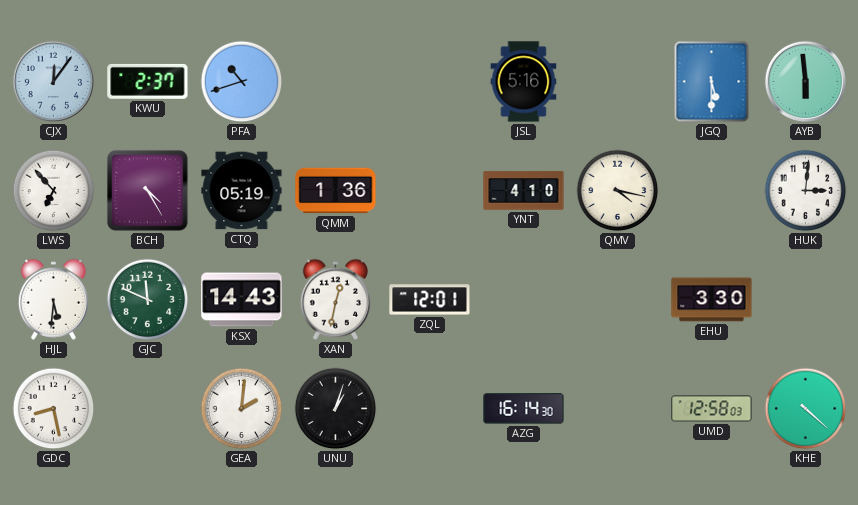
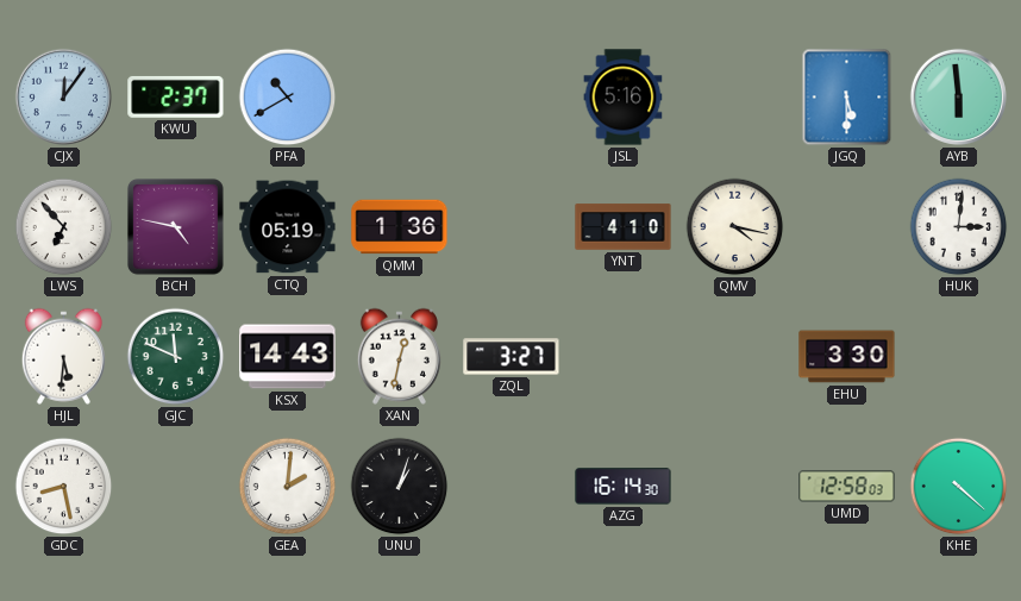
PFA: 10:42 -> 10:40
BCH: 4:25 -> 4:47
ZQL: 12:01 -> 3:27
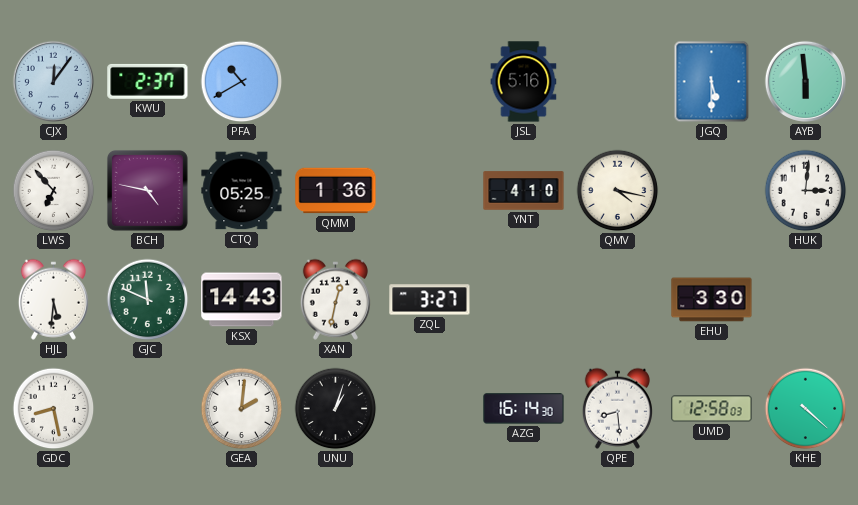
CTQ: 05:19 -> 05:25
QPE: none -> 8:29
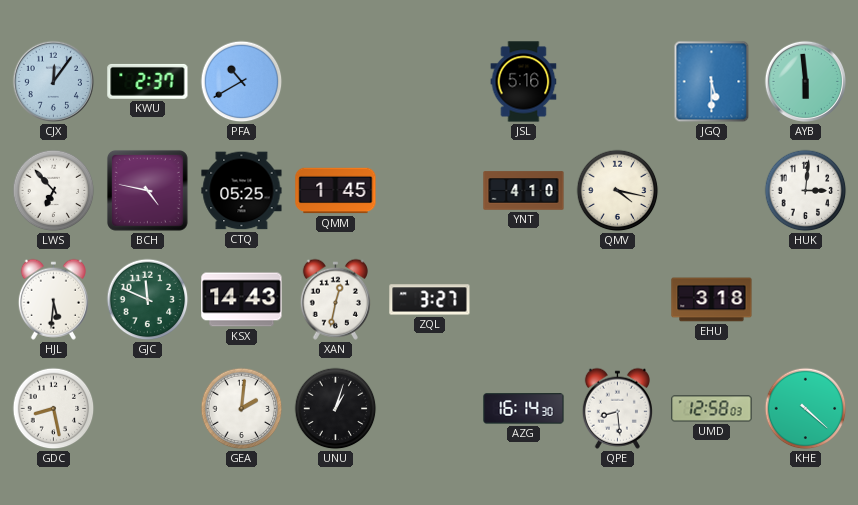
QMM: 1:36 -> 1:45
EHU: 3:30 -> 3:18
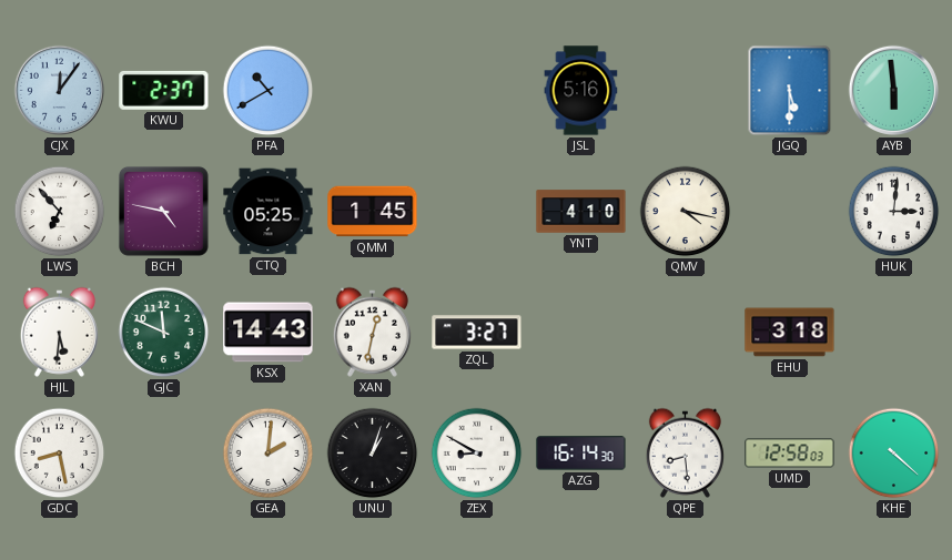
ZEX: none -> 8:50
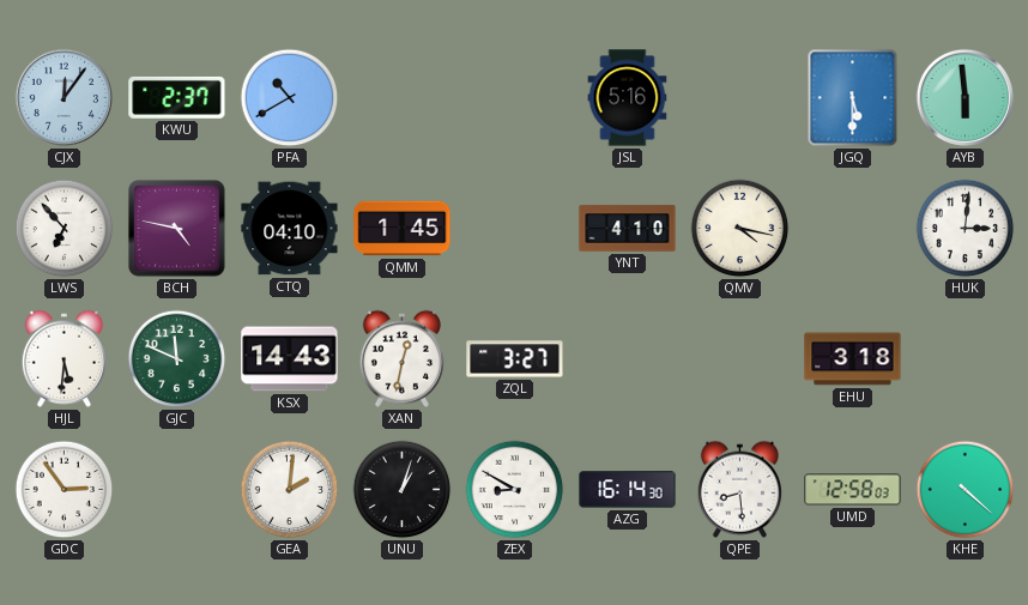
CTQ: 05:25 -> 04:10
GDC: 8:28 -> 2:54
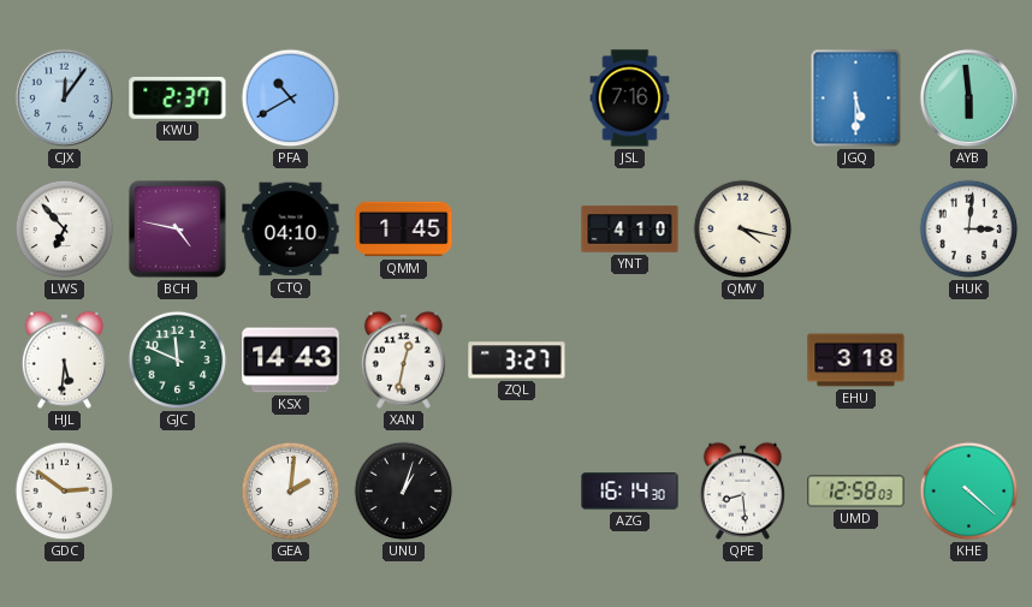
JSL: 5:16 -> 7:16
GDC: 2:54 -> 2:51
ZEX: 8:50 -> none
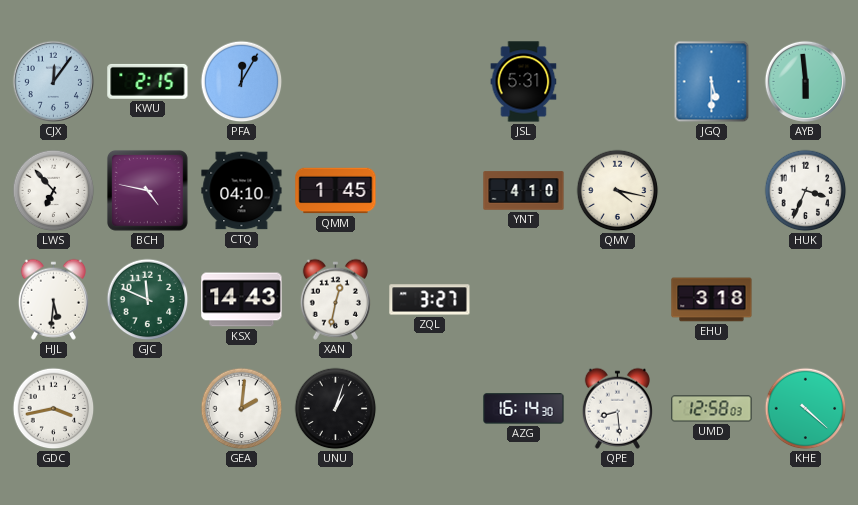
KWU: 2:37 -> 2:15
PFA: 10:40 -> 12:05
JSL: 7:16 -> 5:31
HUK: 3:01 -> 3:34
GDC: 2:51 -> 3:43
